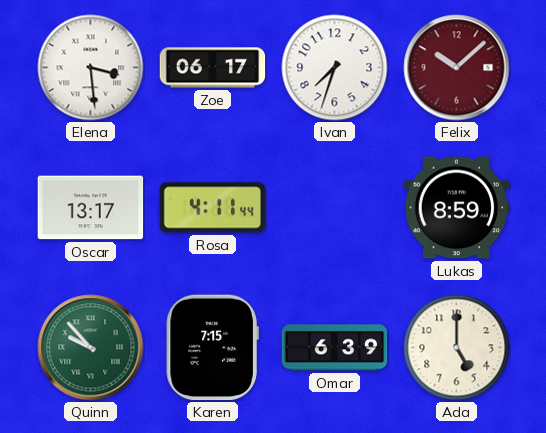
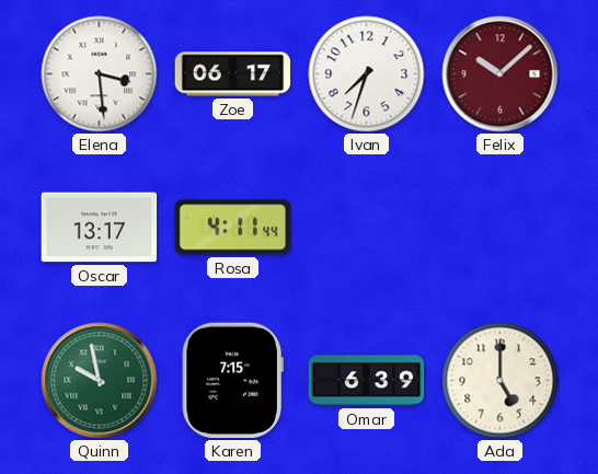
Lukas: 8:59 -> none
Quinn: 9:53 -> 9:58
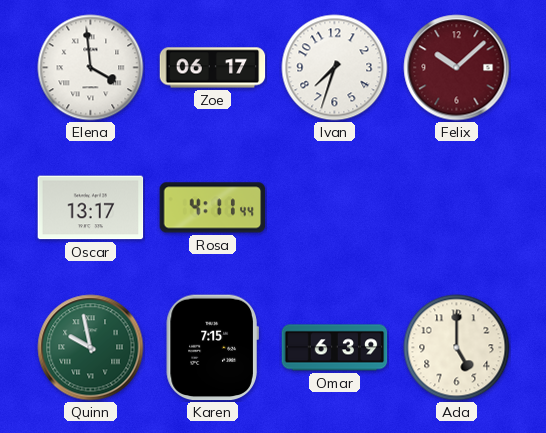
Elena: 3:29 -> 3:59
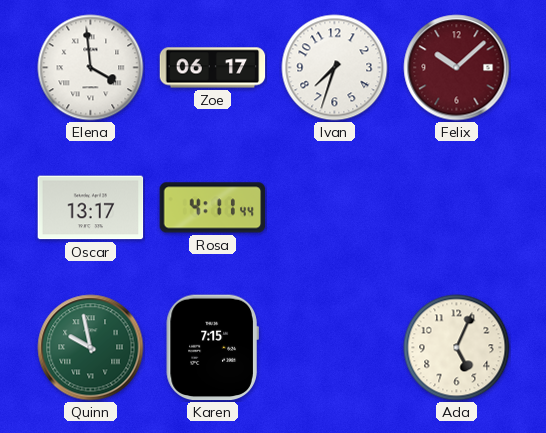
Omar: 6:39 -> none
Ada: 5:00 -> 5:04
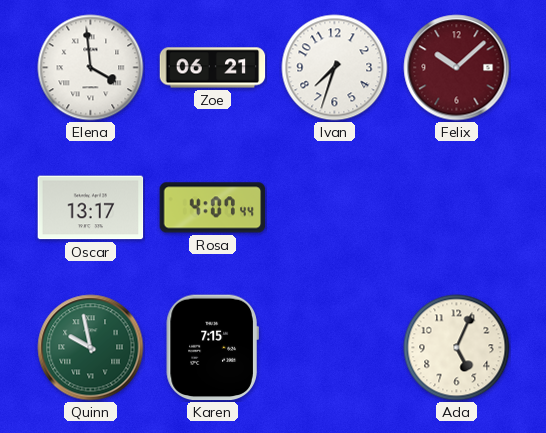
Zoe: 06:17 -> 06:21
Rosa: 4:11 -> 4:07
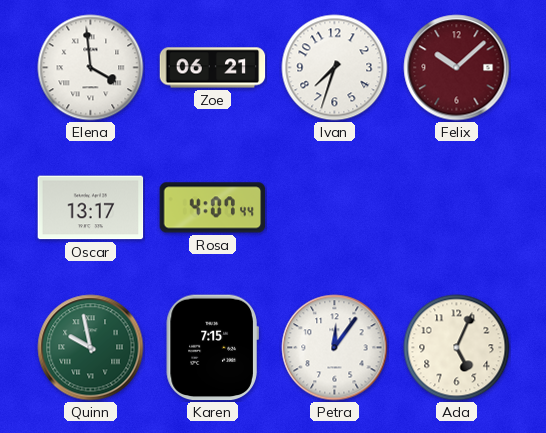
Petra: none -> 12:06
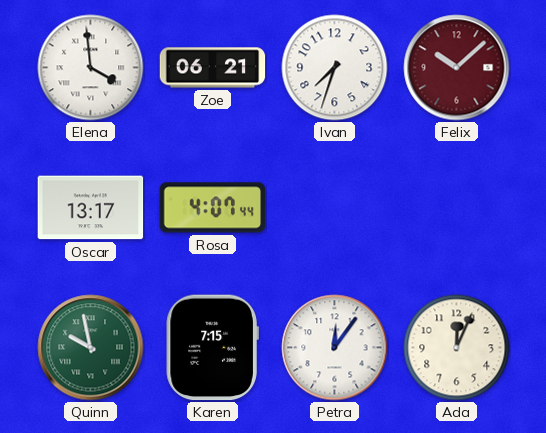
Ada: 5:04 -> 12:04
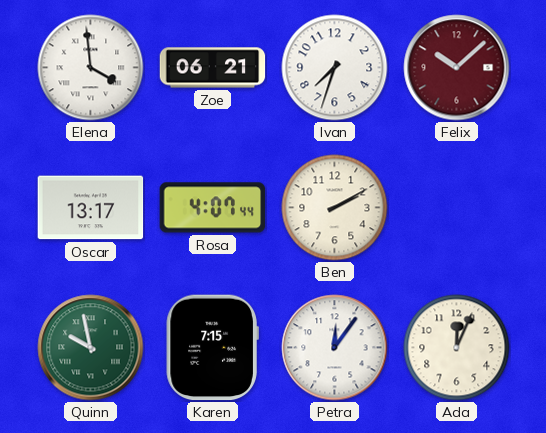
Ben: none -> 2:10
